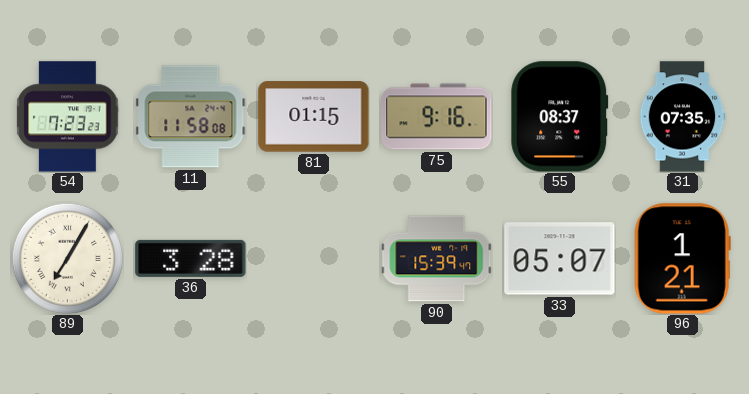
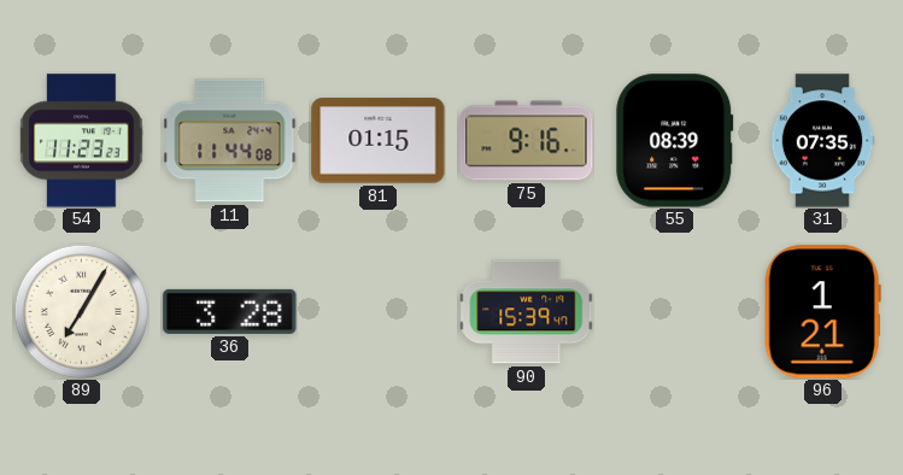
54: 7:23 -> 11:23
11: 11:58 -> 11:44
55: 08:37 -> 08:39
33: 05:07 -> none
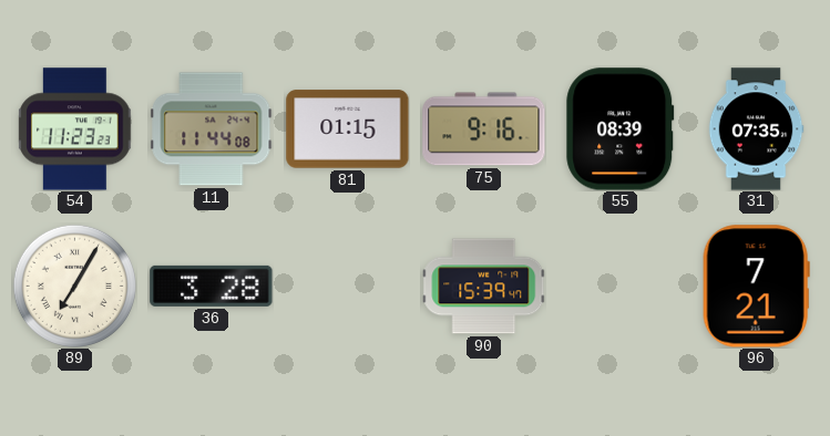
96: 1:21 -> 7:21
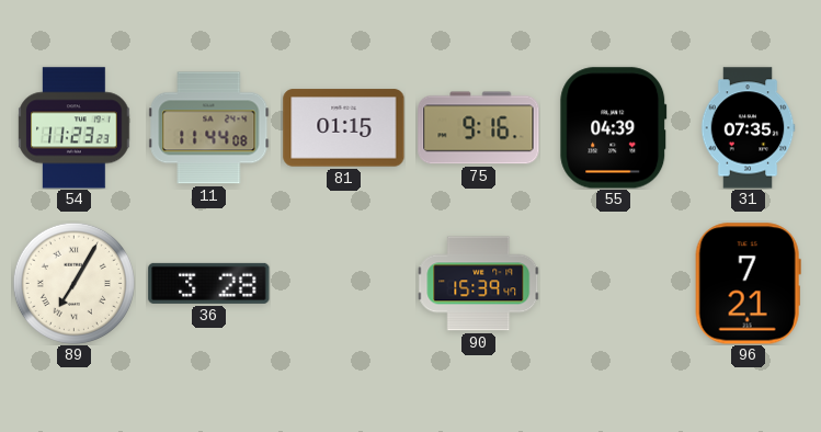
55: 08:39 -> 04:39
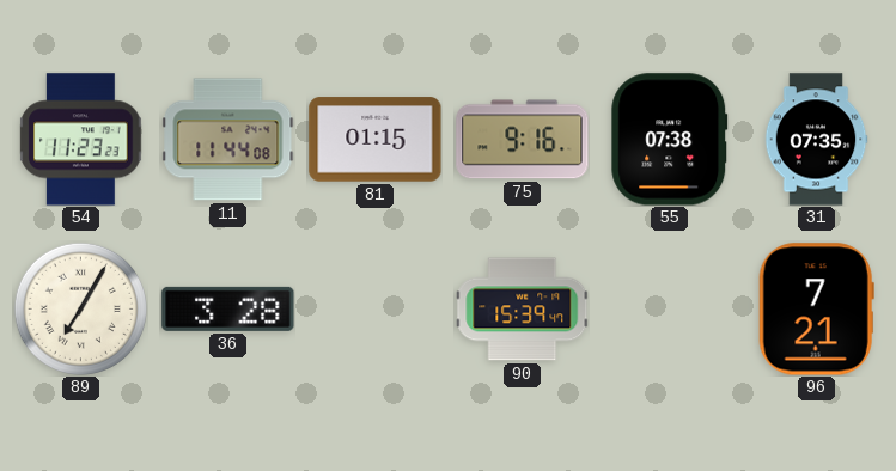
55: 04:39 -> 07:38
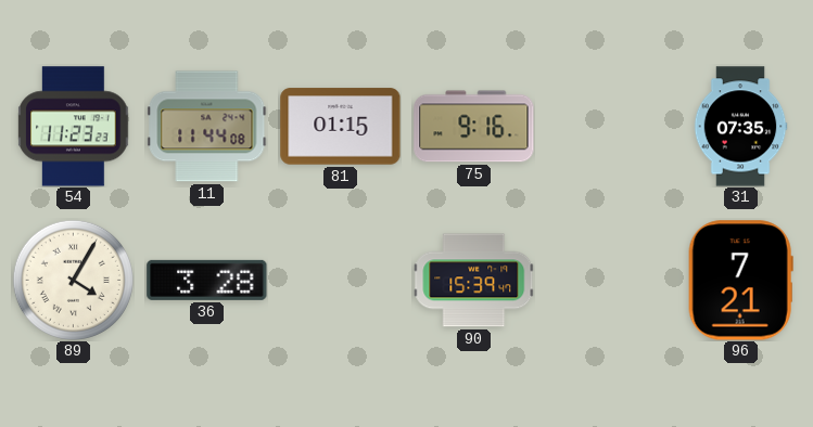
55: 07:38 -> none
89: 7:05 -> 4:05
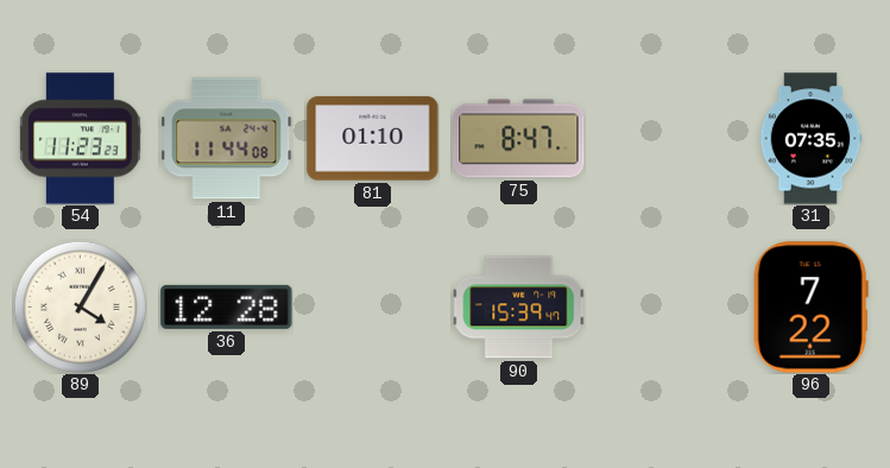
81: 01:15 -> 01:10
75: 9:16 -> 8:47
36: 3:28 -> 12:28
96: 7:21 -> 7:22
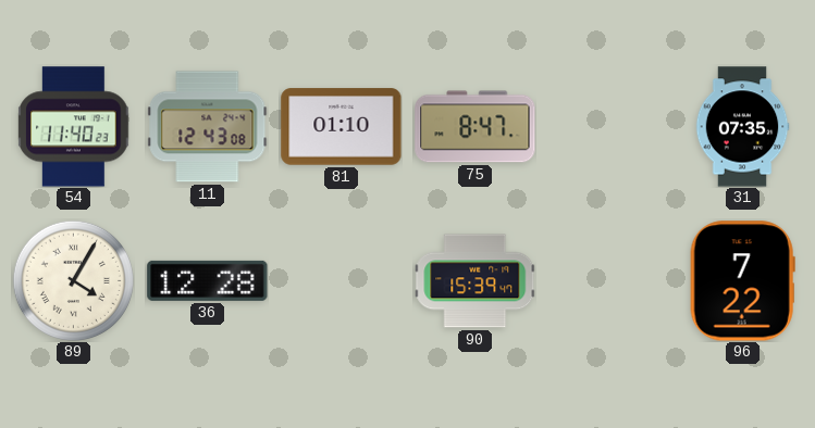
54: 11:23 -> 11:40
11: 11:44 -> 12:43
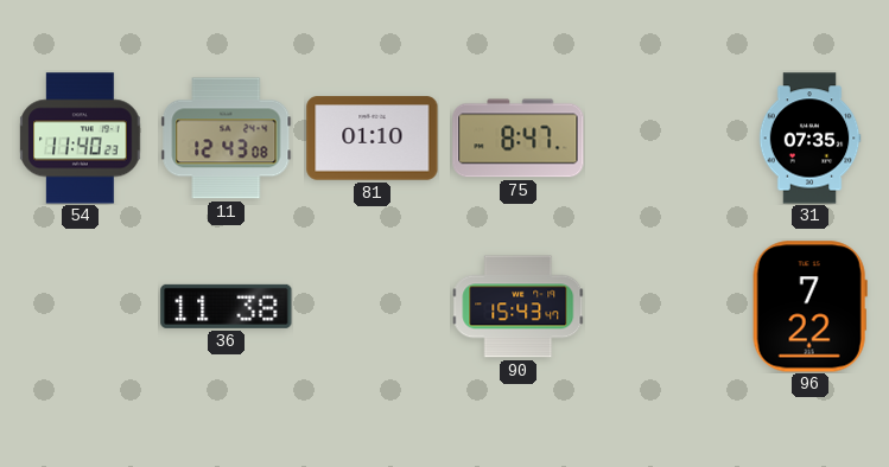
89: 4:05 -> none
36: 12:28 -> 11:38
90: 15:39 -> 15:43
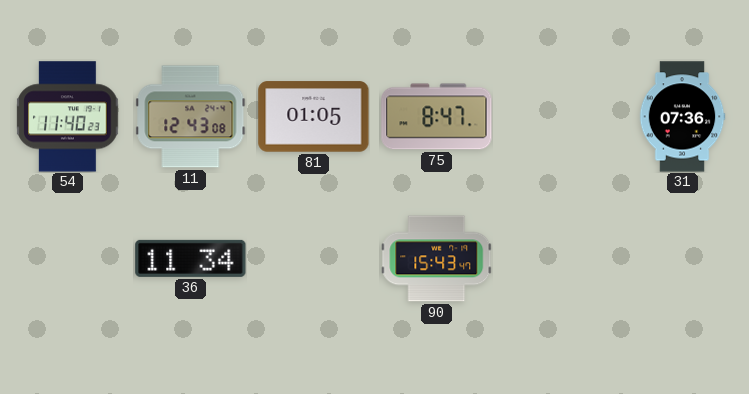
81: 01:10 -> 01:05
31: 07:35 -> 07:36
36: 11:38 -> 11:34
96: 7:22 -> none
